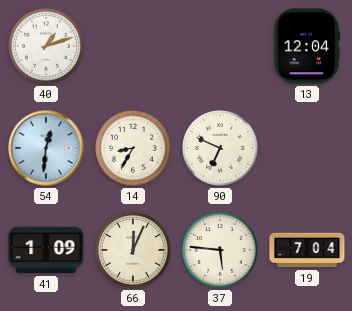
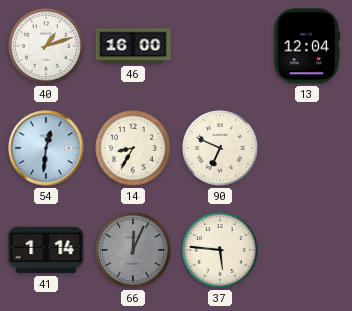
46: none -> 16:00
41: 1:09 -> 1:14
66 dial: cream -> grey
19: 7:04 -> none
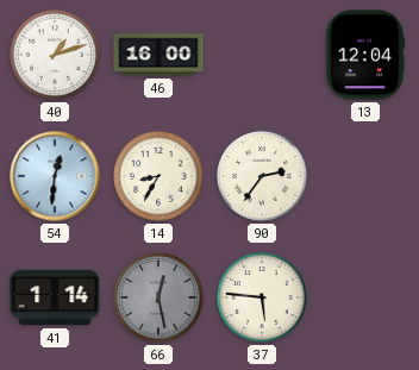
90: 6:49 -> 2:36
66: 12:04 -> 12:28
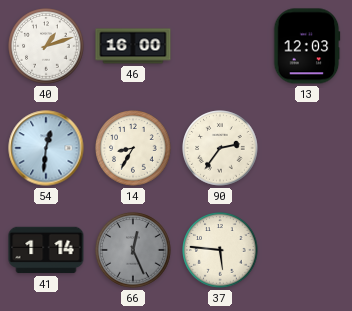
13: 12:04 -> 12:03
66: 12:28 -> 12:26
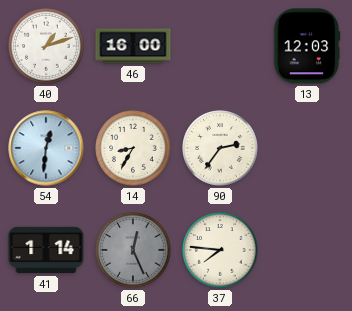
37: 5:46 -> 7:46
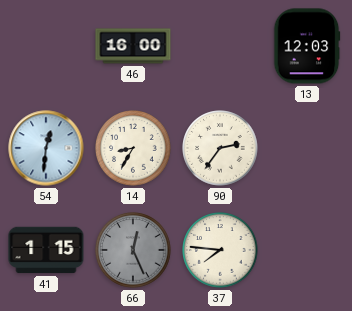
40: 1:12 -> none
41: 1:14 -> 1:15
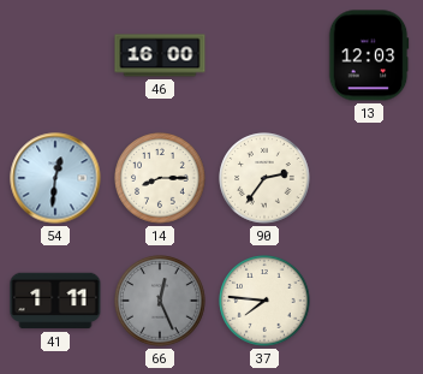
14: 8:35 -> 8:15
41: 1:15 -> 1:11
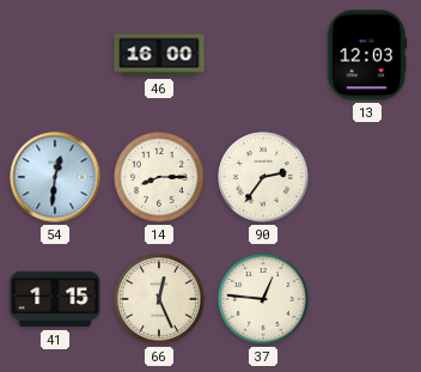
41: 1:11 -> 1:15
66 dial: grey -> cream
37: 7:46 -> 12:46
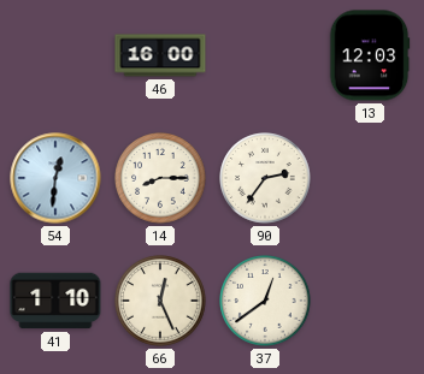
41: 1:15 -> 1:10
37: 12:46 -> 12:39
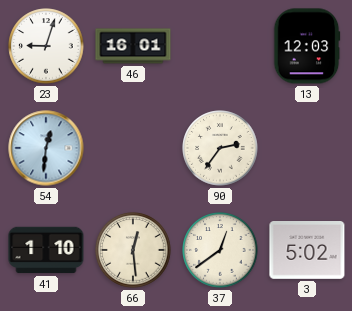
23: none -> 9:03
46: 16:00 -> 16:01
14: 8:15 -> none
66: 12:26 -> 12:29
3: none -> 5:02
